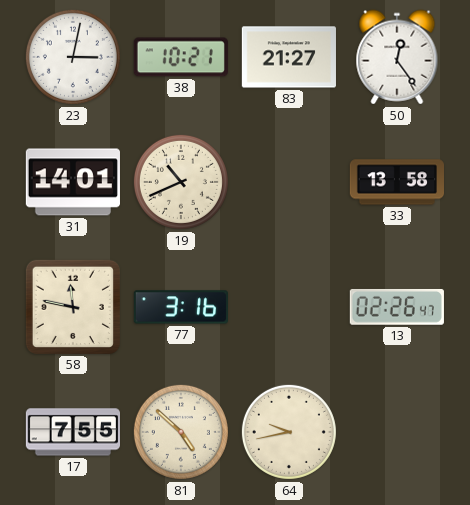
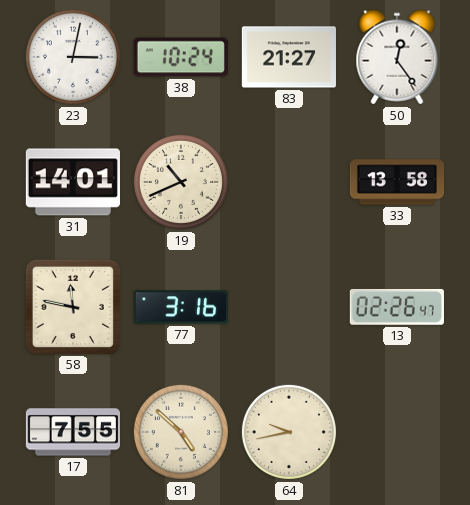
38: 10:21 -> 10:24
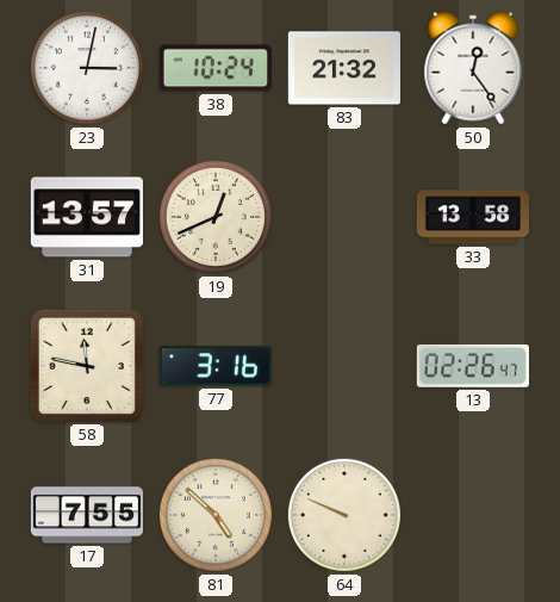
83: 21:27 -> 21:32
31: 14:01 -> 13:57
19: 10:41 -> 12:41
64: 9:43 -> 9:49
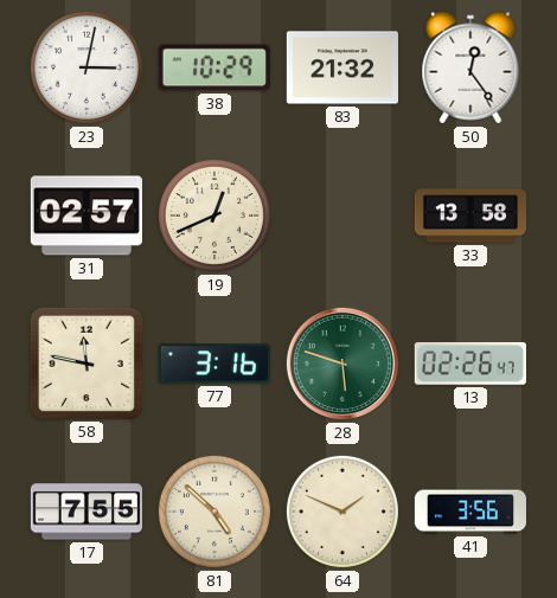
38: 10:24 -> 10:29
31: 13:57 -> 02:57
28: none -> 5:48
64: 9:49 -> 1:49
41: none -> 3:56
